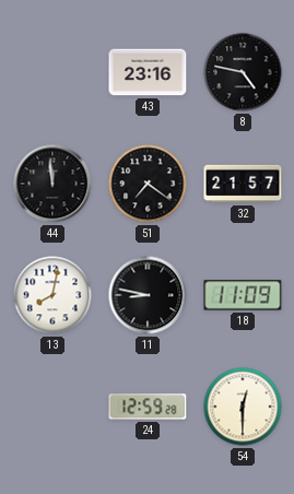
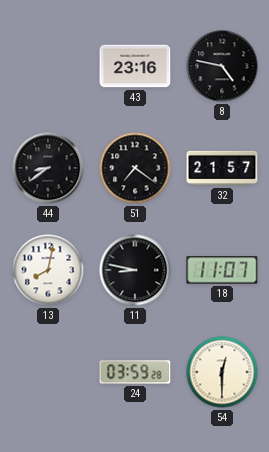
44: 11:59 -> 8:39
18: 11:09 -> 11:07
24: 12:59 -> 03:59
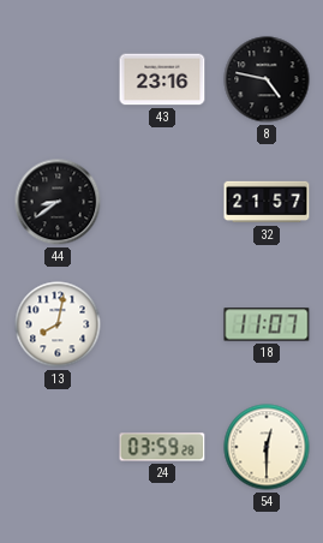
51: 7:21 -> none
11: 8:47 -> none
